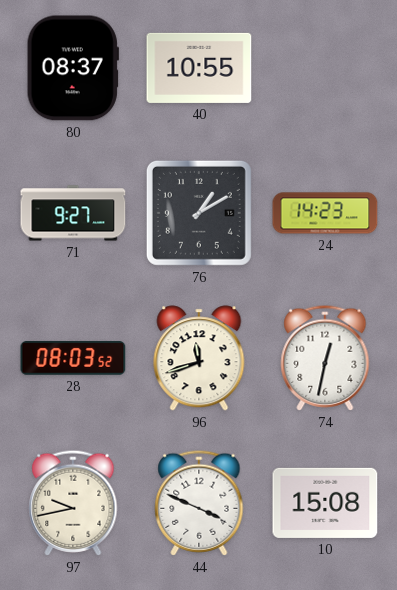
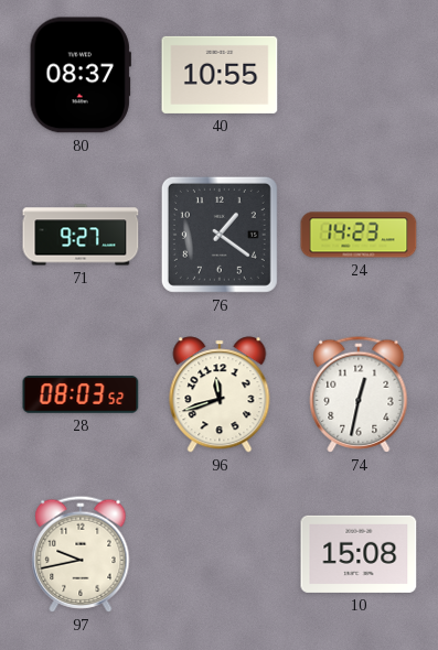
76: 1:10 -> 1:21
44: 3:49 -> none
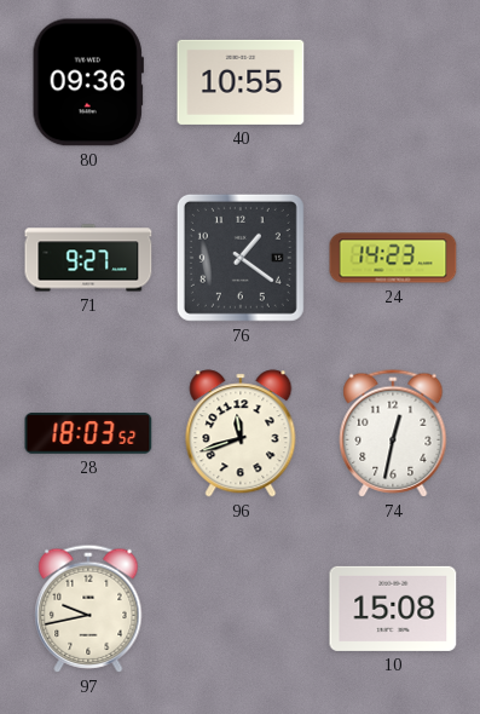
80: 08:37 -> 09:36
28: 08:03 -> 18:03
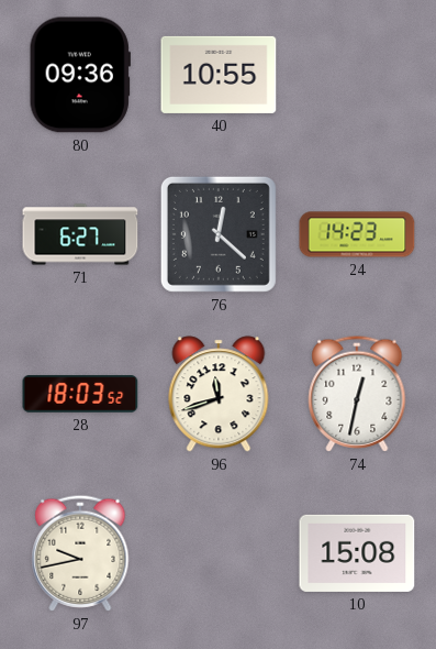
71: 9:27 -> 6:27
76: 1:21 -> 12:22
